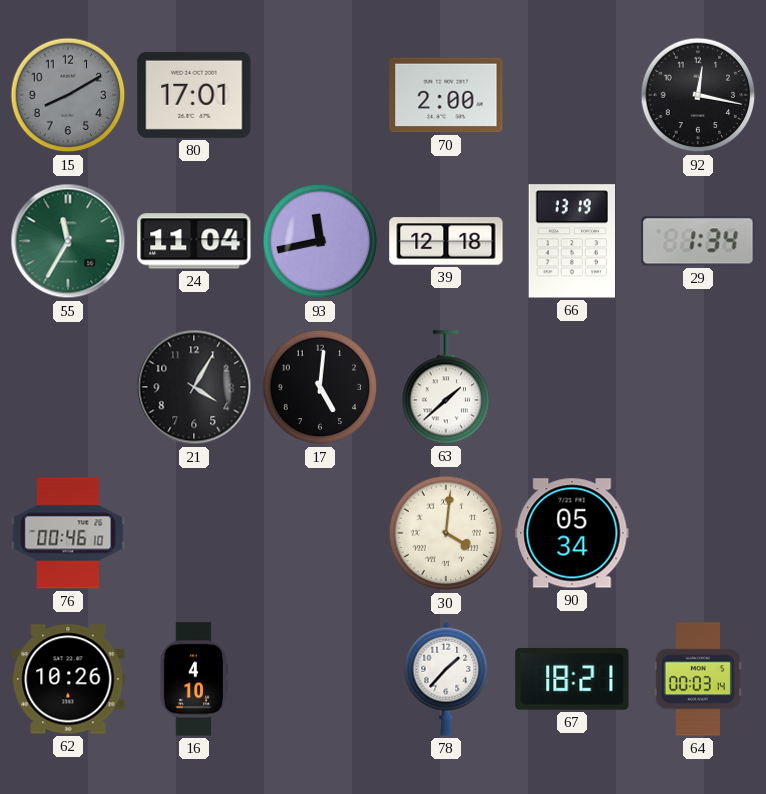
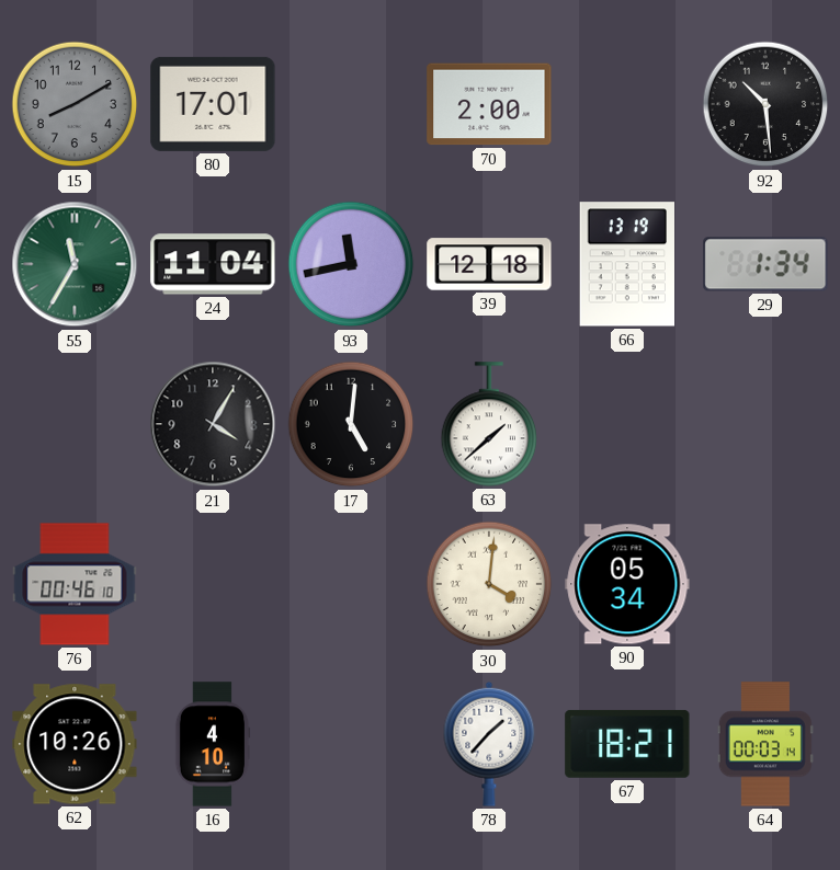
92: 12:17 -> 10:29
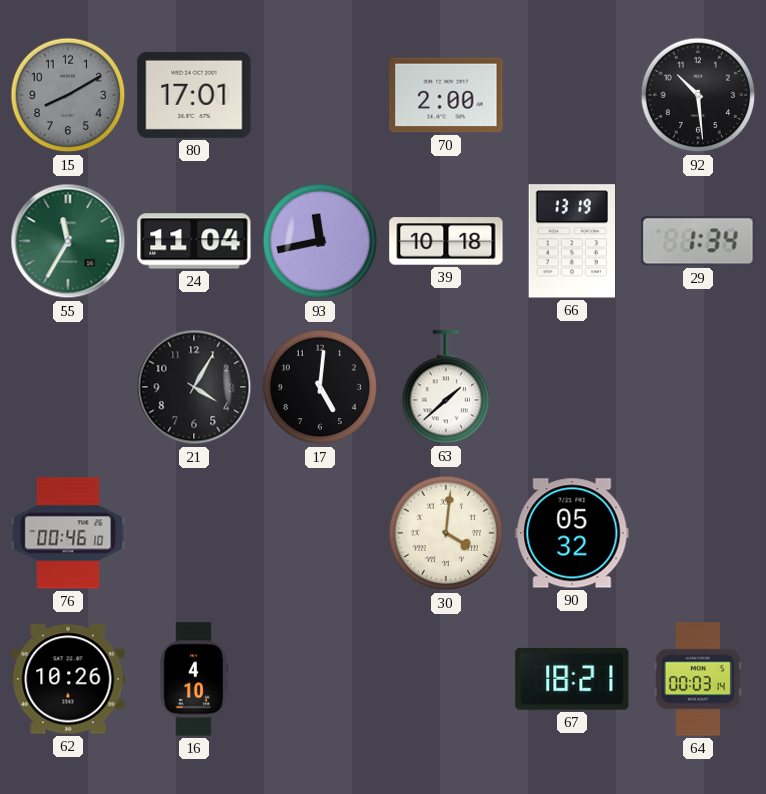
39: 12:18 -> 10:18
90: 05:34 -> 05:32
78: 1:37 -> none
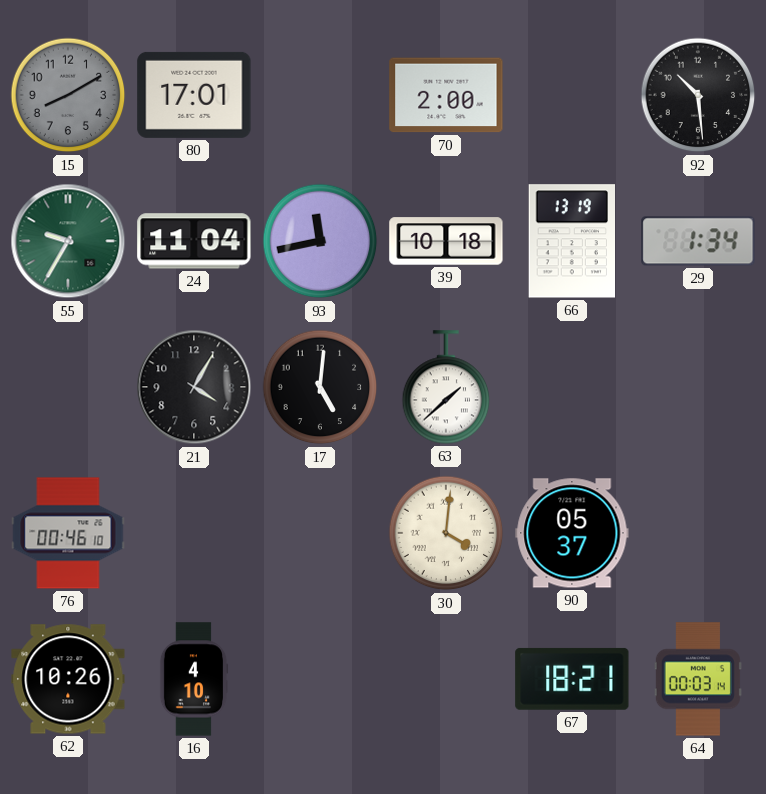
55: 11:35 -> 9:35
90: 05:32 -> 05:37
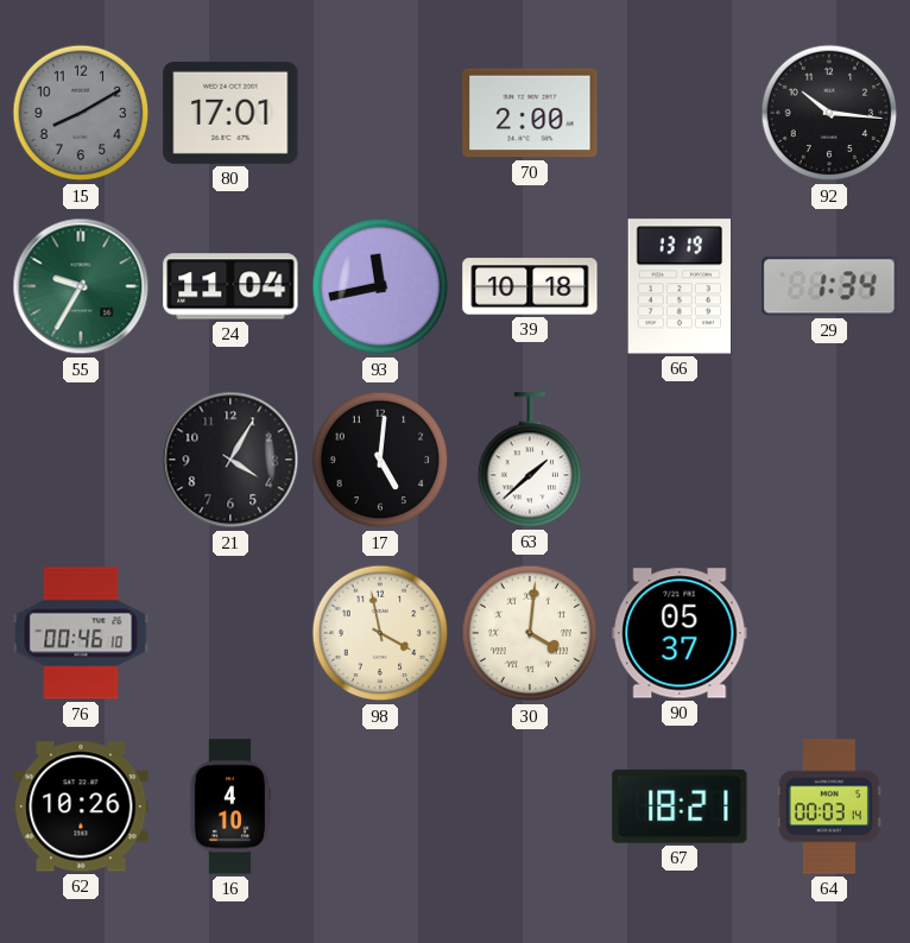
92: 10:29 -> 10:16
98: none -> 3:58
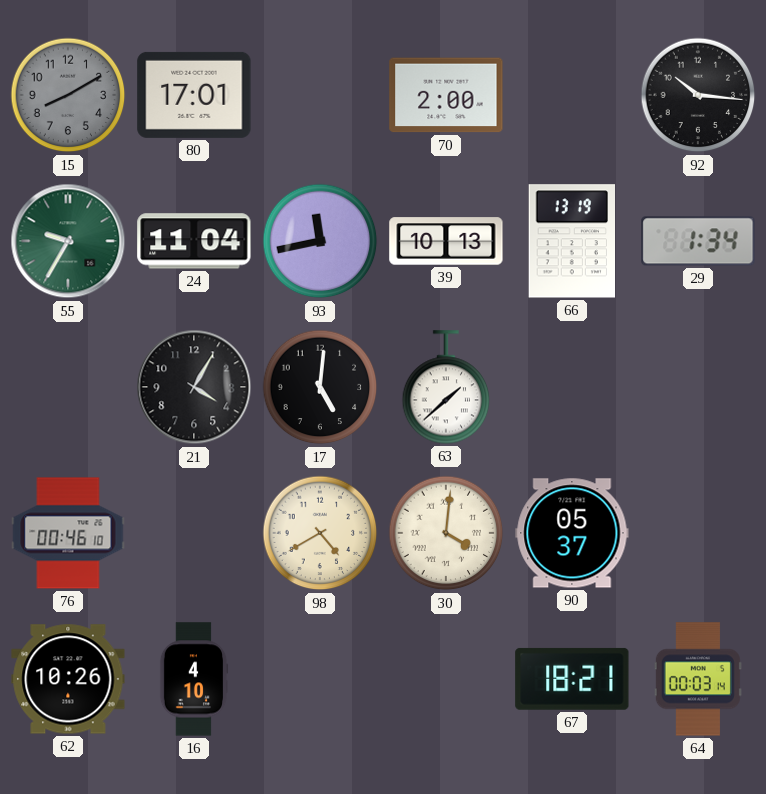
39: 10:18 -> 10:13
98: 3:58 -> 4:40
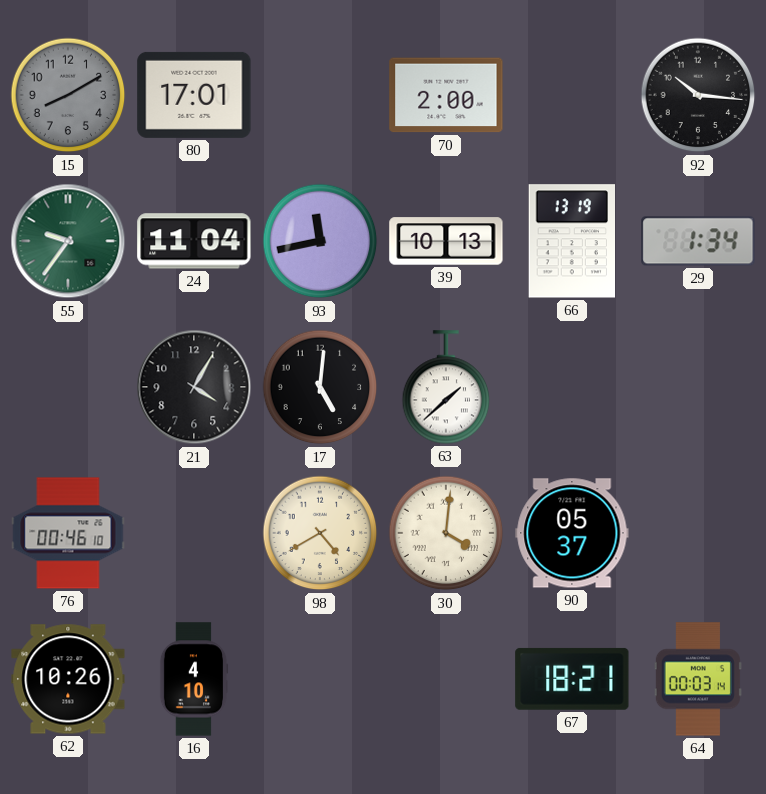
55: 9:35 -> 9:36
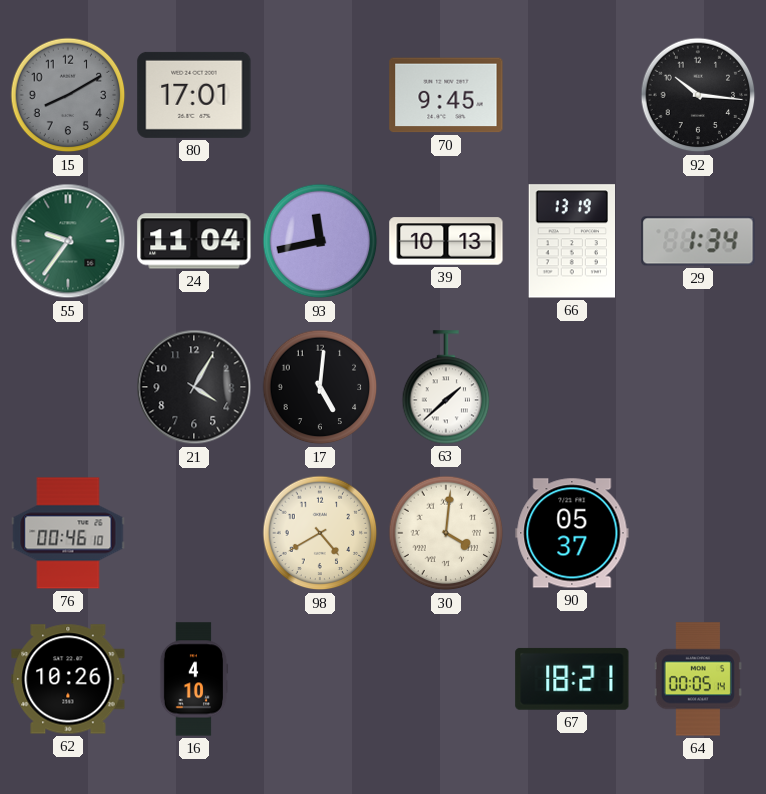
70: 2:00 -> 9:45
64: 00:03 -> 00:05
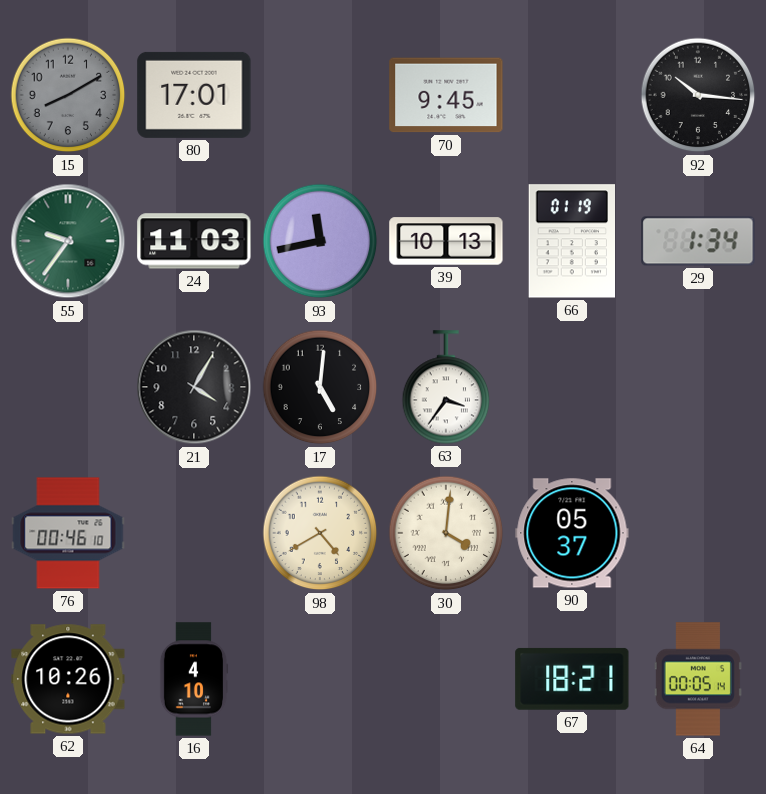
24: 11:04 -> 11:03
66: 13:19 -> 01:19
63: 1:38 -> 3:36
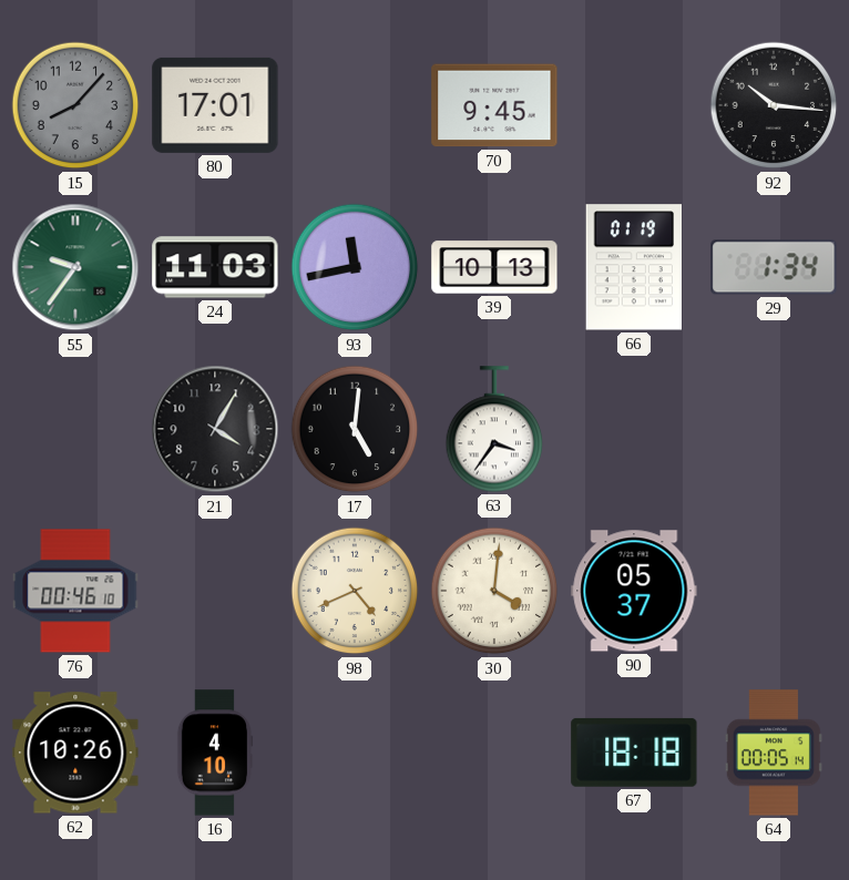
15: 8:10 -> 8:07
98: 4:40 -> 4:41
67: 18:21 -> 18:18
